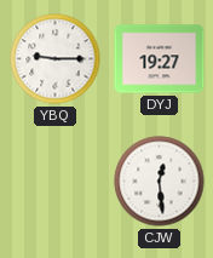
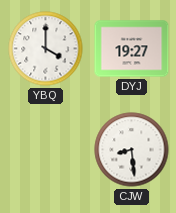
YBQ: 9:15 -> 4:00
CJW: 12:29 -> 8:29
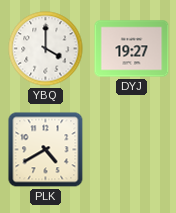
PLK: none -> 4:40
CJW: 8:29 -> none
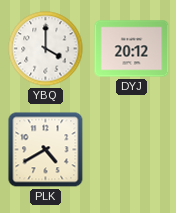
DYJ: 19:27 -> 20:12
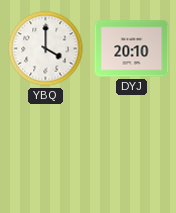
DYJ: 20:12 -> 20:10
PLK: 4:40 -> none
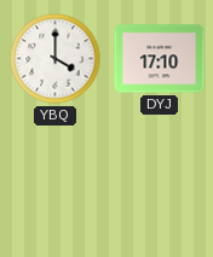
DYJ: 20:10 -> 17:10
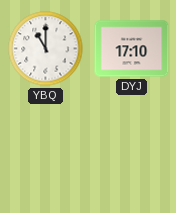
YBQ: 4:00 -> 11:00
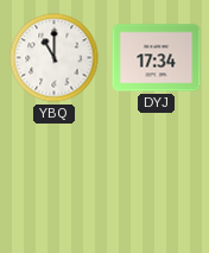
DYJ: 17:10 -> 17:34
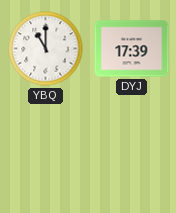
DYJ: 17:34 -> 17:39
